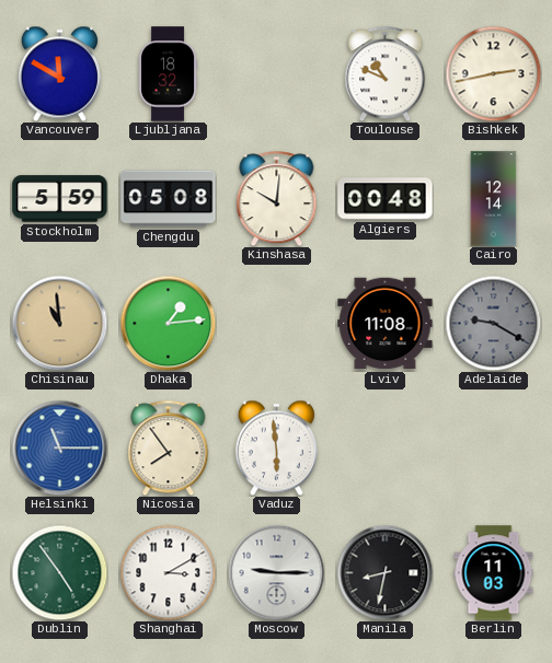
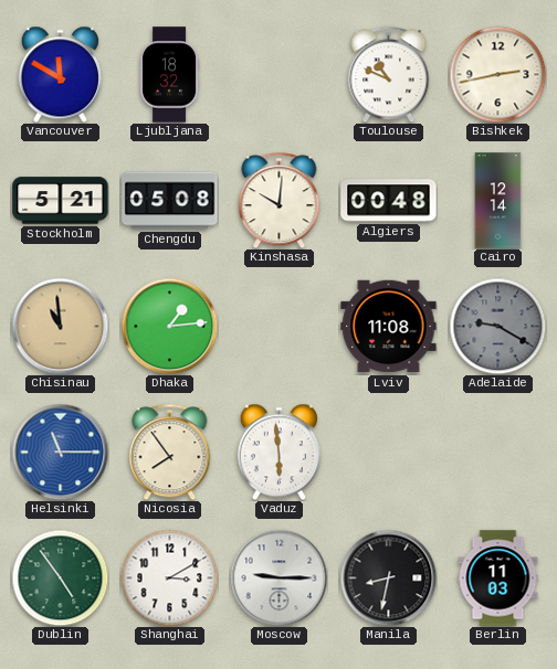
Stockholm: 5:59 -> 5:21
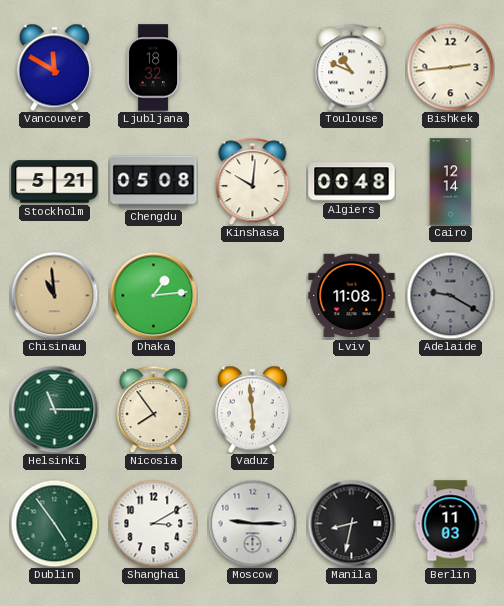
Bishkek: 2:43 -> 2:44
Helsinki dial: blue -> green
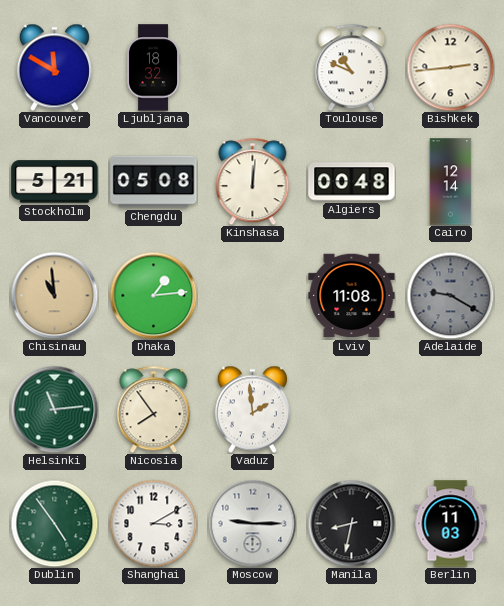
Kinshasa: 10:01 -> 12:01
Helsinki: 11:15 -> 11:14
Vaduz: 5:59 -> 1:59
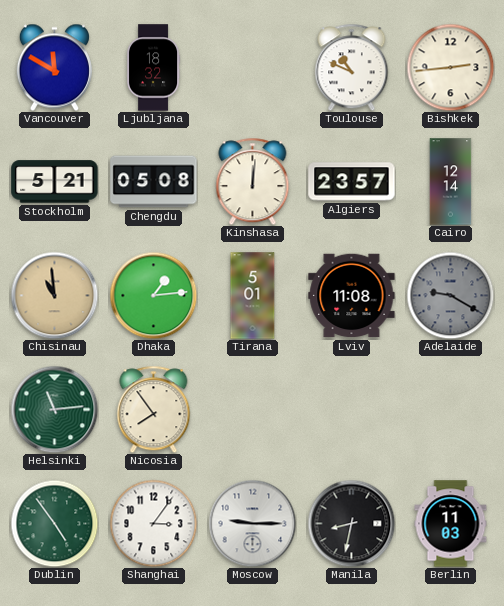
Algiers: 00:48 -> 23:57
Tirana: none -> 5:01
Vaduz: 1:59 -> none
Shanghai: 3:10 -> 3:06
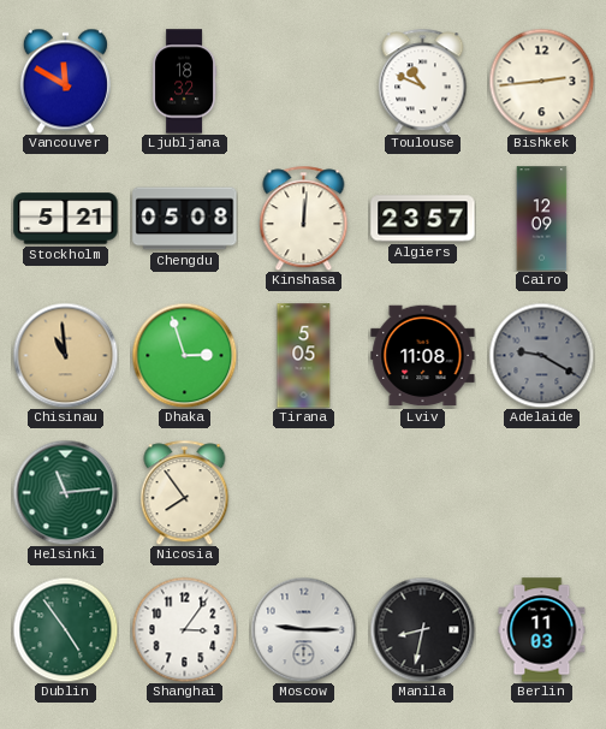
Cairo: 12:14 -> 12:09
Dhaka: 1:14 -> 2:57
Tirana: 5:01 -> 5:05
